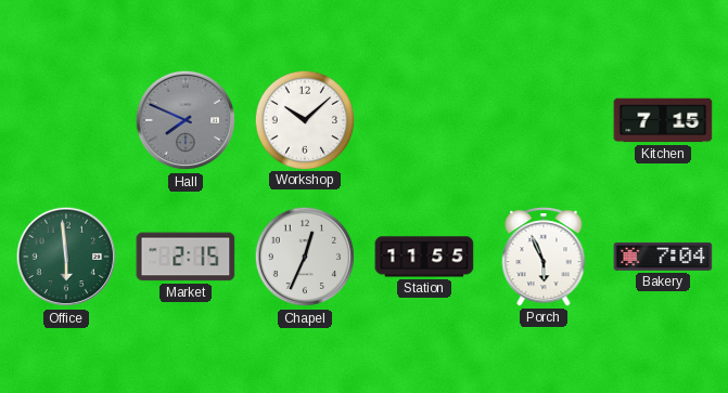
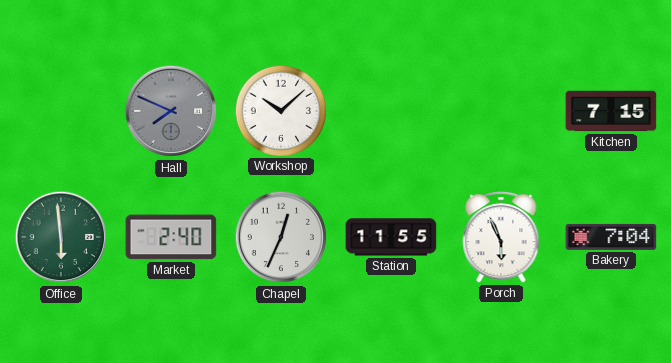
Market: 2:15 -> 2:40
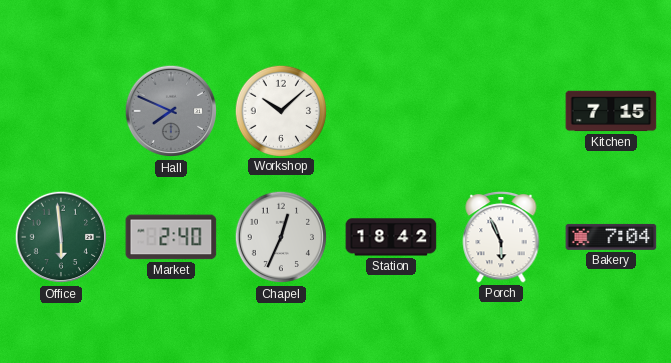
Station: 11:55 -> 18:42
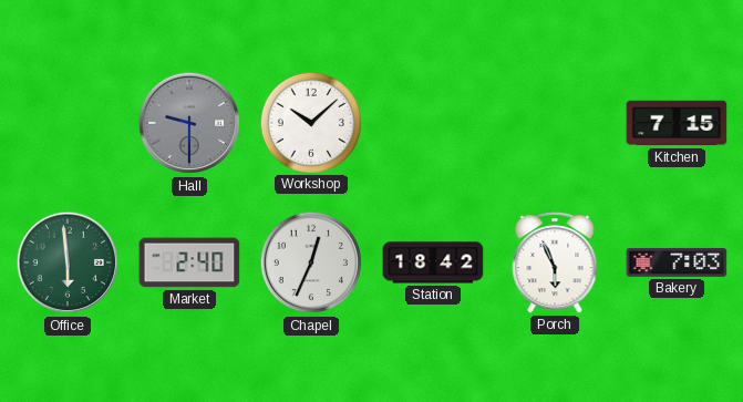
Hall: 7:49 -> 9:30
Bakery: 7:04 -> 7:03
